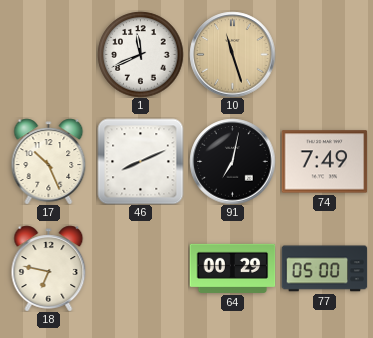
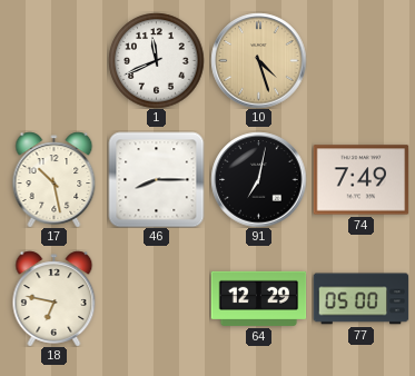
10: 11:27 -> 4:27
17: 10:26 -> 10:28
46: 8:11 -> 8:15
64: 00:29 -> 12:29
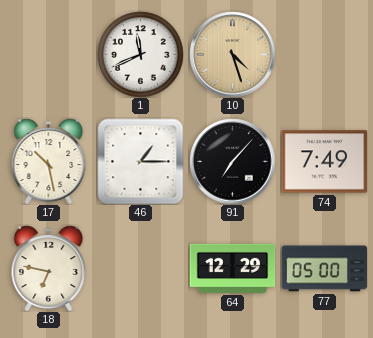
46: 8:15 -> 1:15
91: 7:02 -> 7:07
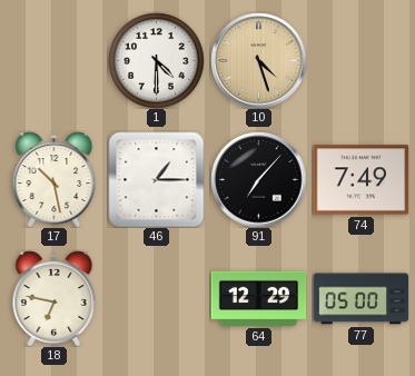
1: 11:41 -> 4:30
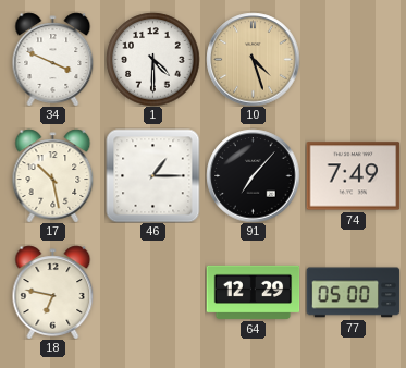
34: none -> 3:49
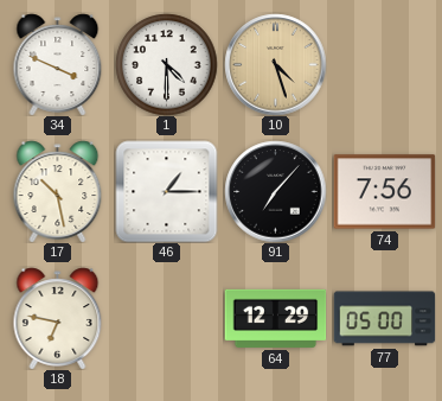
74: 7:49 -> 7:56
